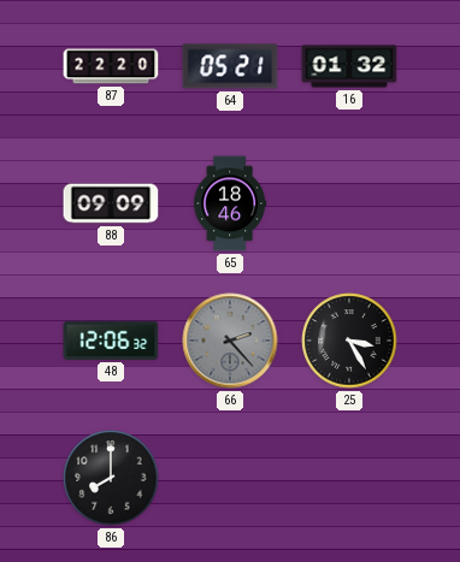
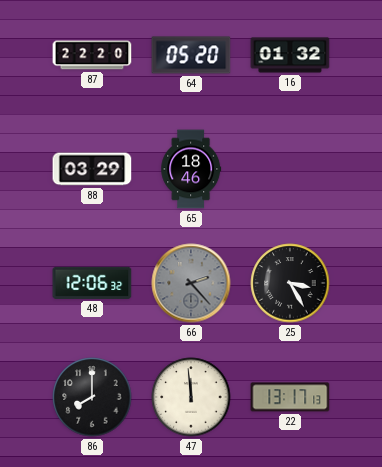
64: 05:21 -> 05:20
88: 09:09 -> 03:29
47: none -> 11:59
22: none -> 13:17
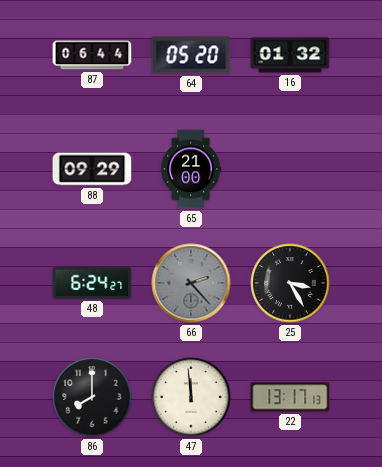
87: 22:20 -> 06:44
88: 03:29 -> 09:29
65: 18:46 -> 21:00
48: 12:06 -> 6:24
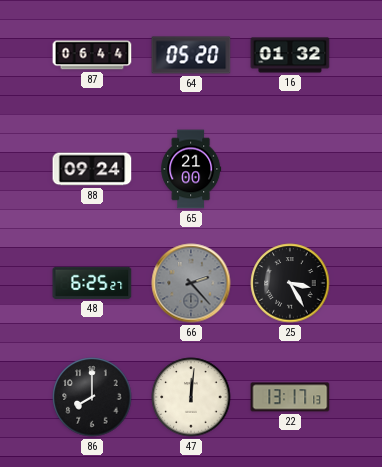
88: 09:29 -> 09:24
48: 6:24 -> 6:25
47: 11:59 -> 12:01
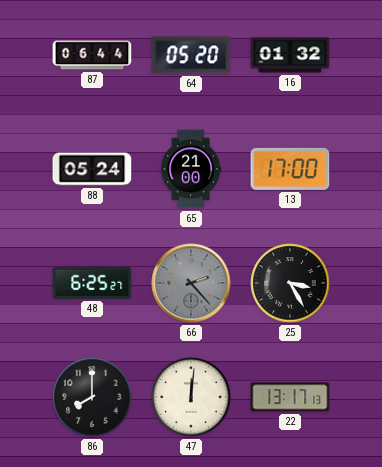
88: 09:24 -> 05:24
13: none -> 17:00
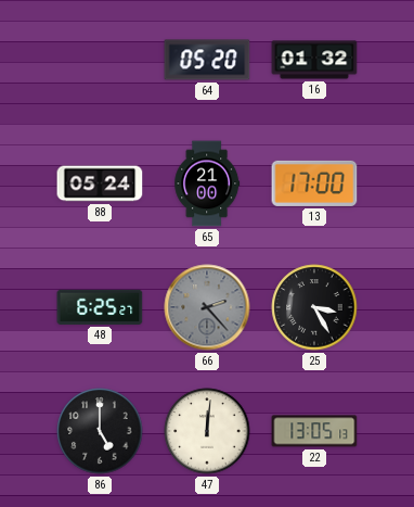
87: 06:44 -> none
86: 8:00 -> 5:00
22: 13:17 -> 13:05
